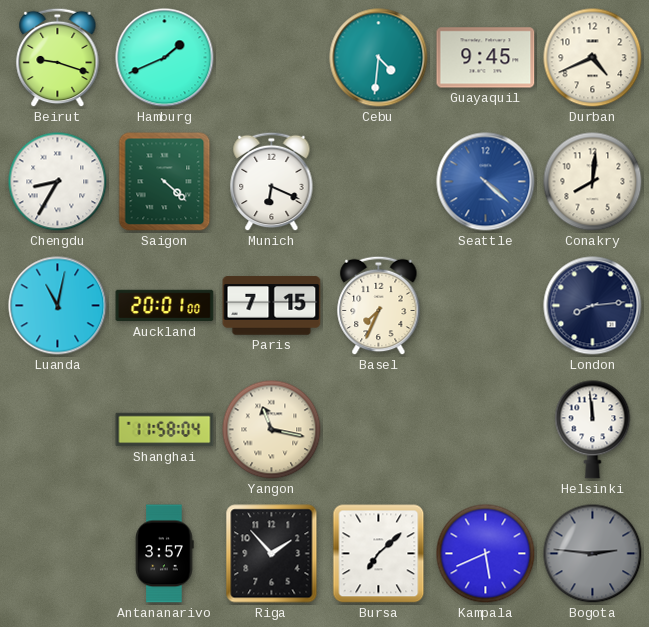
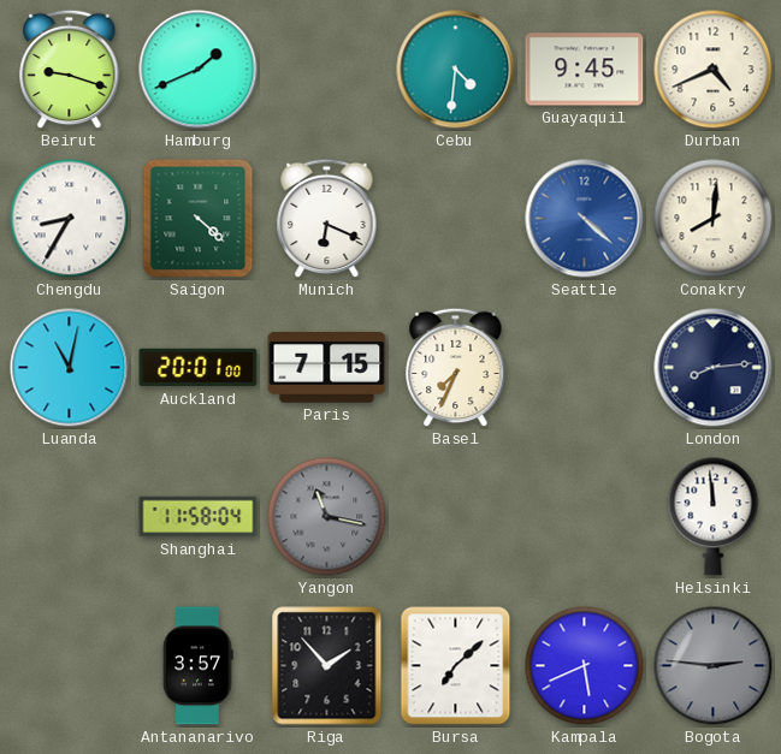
Yangon dial: cream -> grey
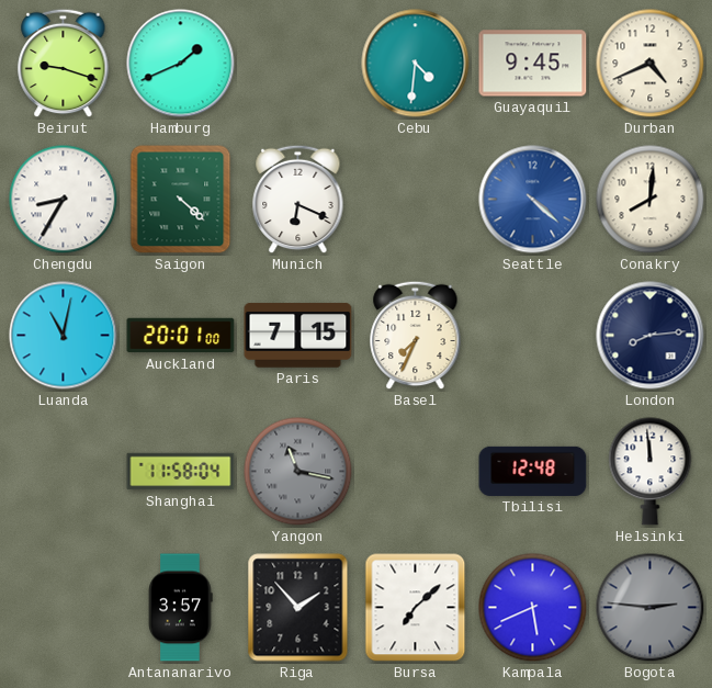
Tbilisi: none -> 12:48
